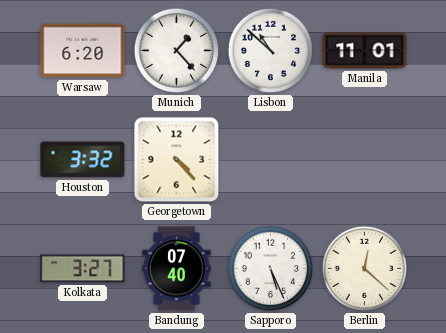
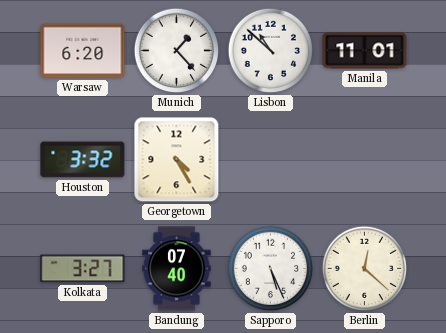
Georgetown: 4:23 -> 4:25
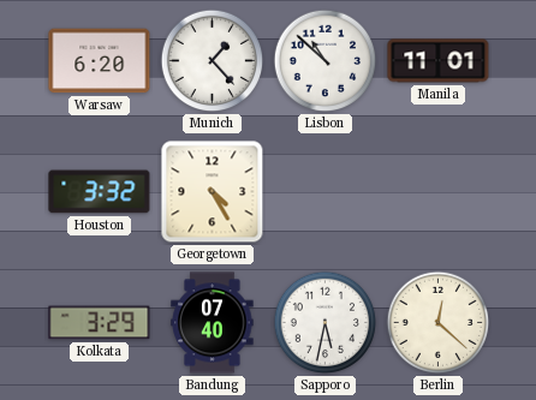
Kolkata: 3:27 -> 3:29
Sapporo: 5:26 -> 5:32
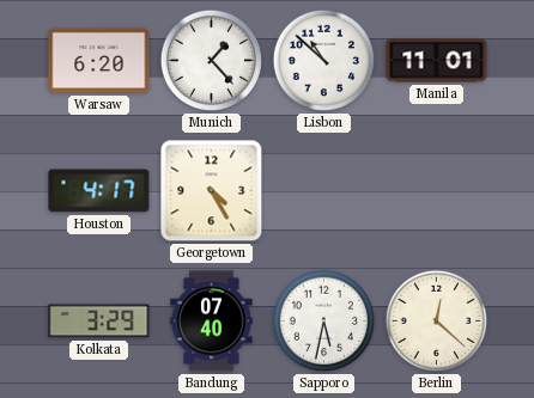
Houston: 3:32 -> 4:17
